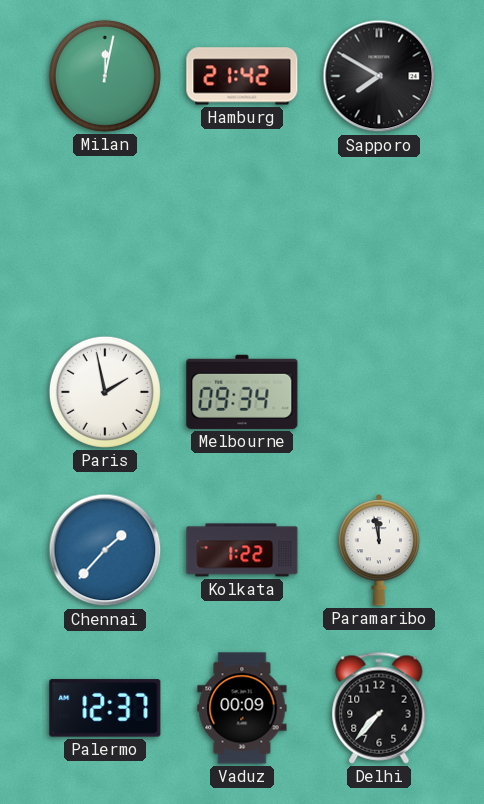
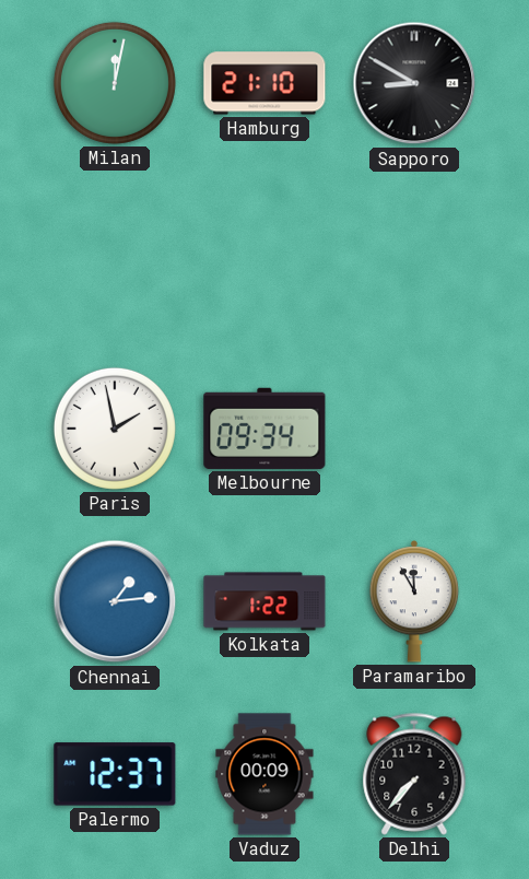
Hamburg: 21:42 -> 21:10
Sapporo: 7:50 -> 8:50
Chennai: 1:37 -> 1:14
Paramaribo: 11:58 -> 11:55
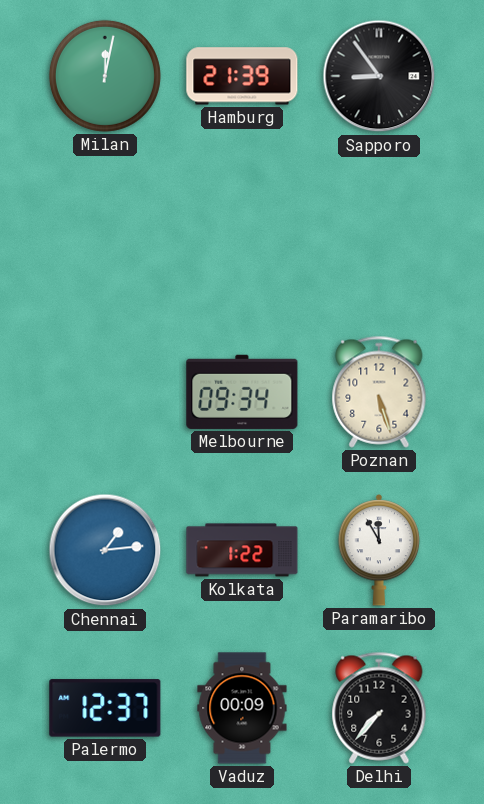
Hamburg: 21:10 -> 21:39
Sapporo: 8:50 -> 8:54
Paris: 1:58 -> none
Poznan: none -> 5:27
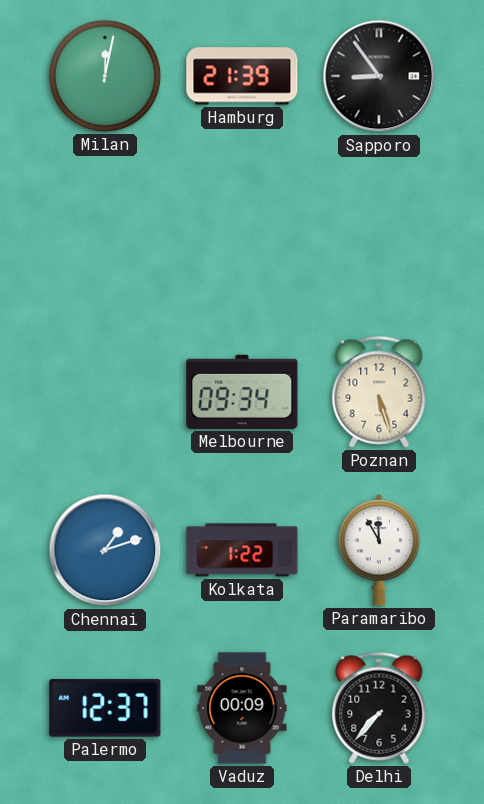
Chennai: 1:14 -> 1:12
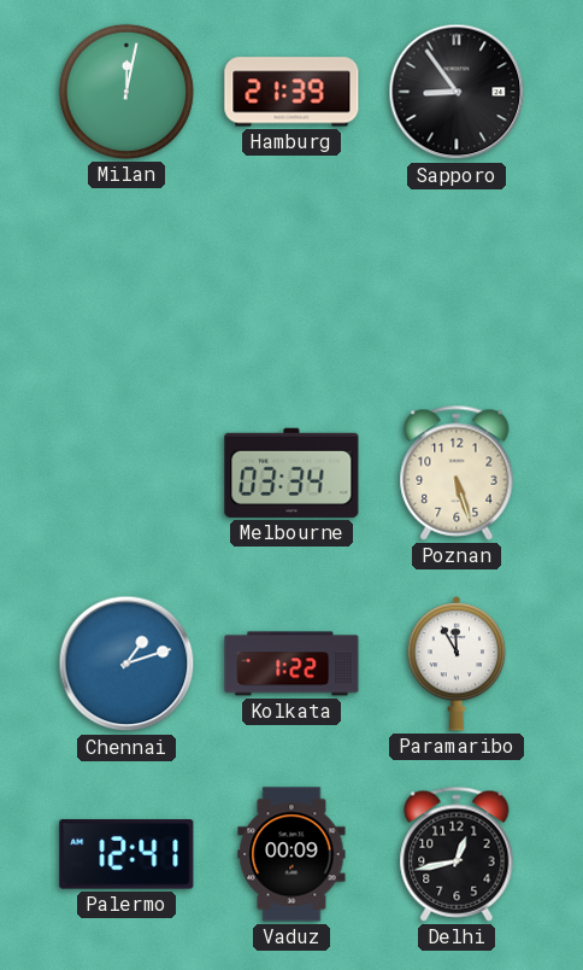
Melbourne: 09:34 -> 03:34
Palermo: 12:37 -> 12:41
Delhi: 7:37 -> 12:43
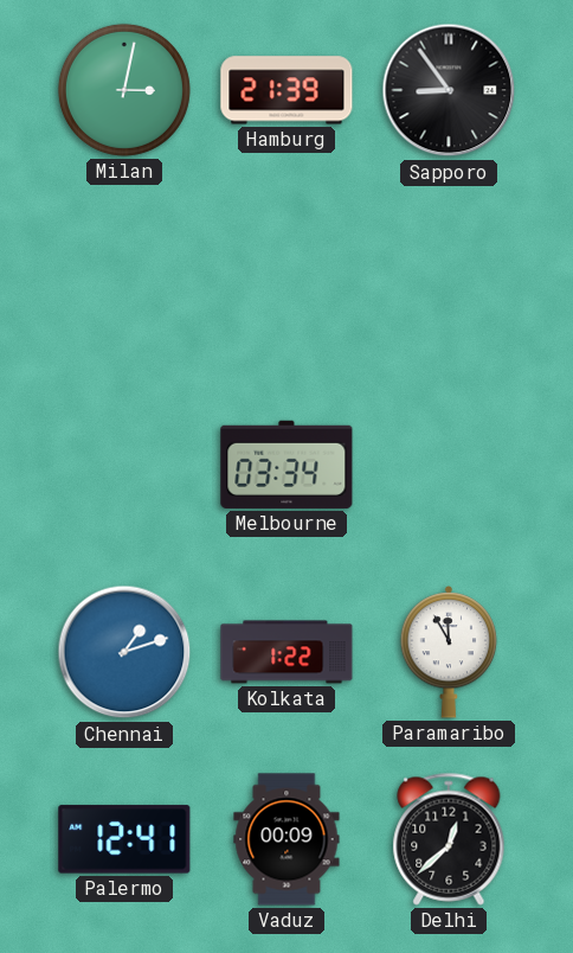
Milan: 12:02 -> 3:02
Poznan: 5:27 -> none
Delhi: 12:43 -> 12:38
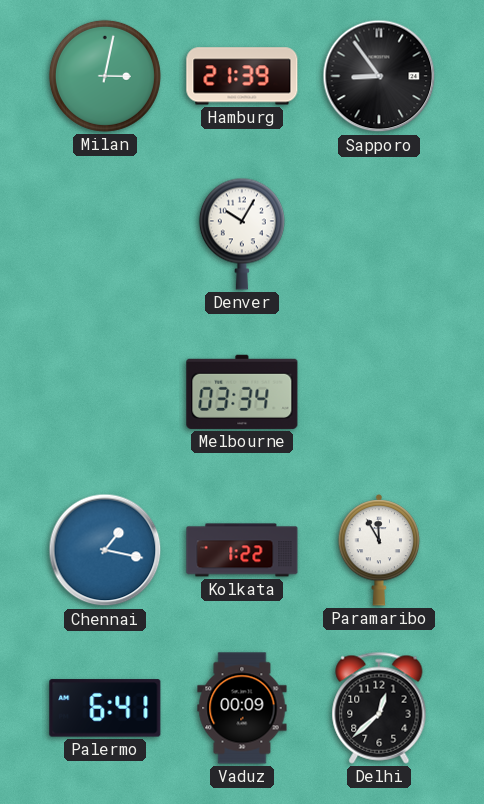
Denver: none -> 10:05
Chennai: 1:12 -> 1:17
Palermo: 12:41 -> 6:41
